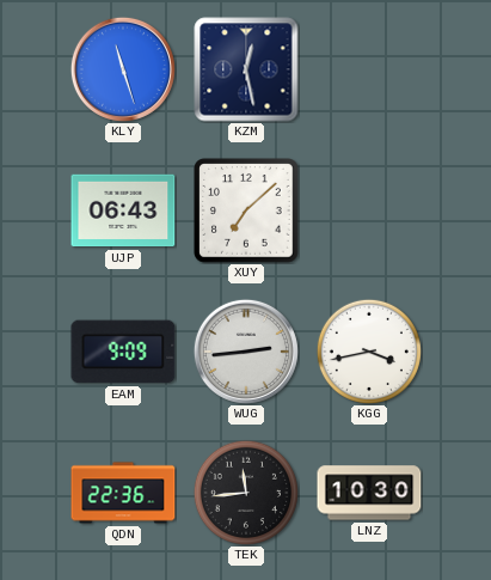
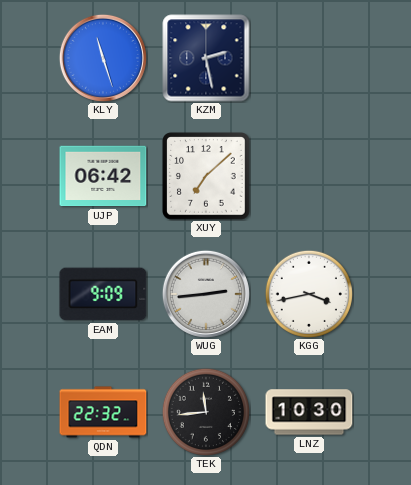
KZM: 12:28 -> 2:28
UJP: 06:43 -> 06:42
QDN: 22:36 -> 22:32
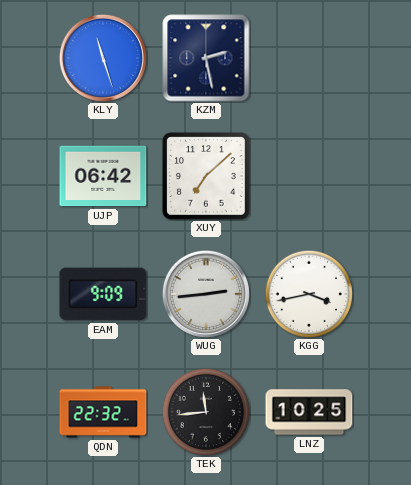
LNZ: 10:30 -> 10:25
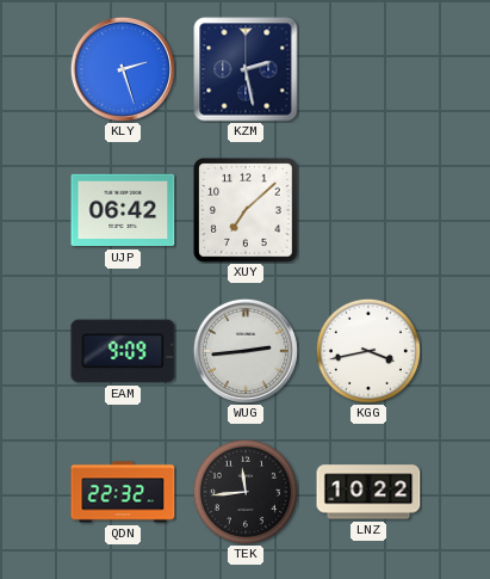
KLY: 11:27 -> 2:27
LNZ: 10:25 -> 10:22
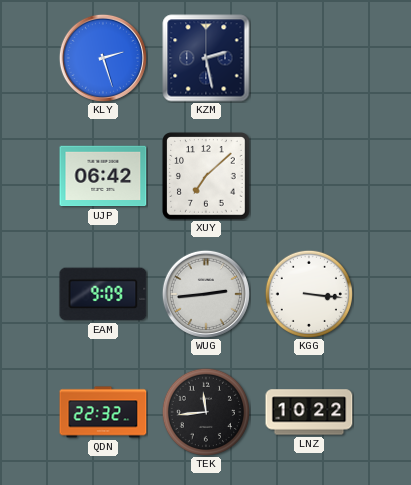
KGG: 3:43 -> 3:16
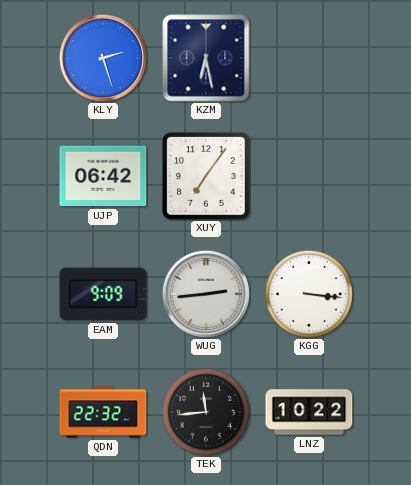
KZM: 2:28 -> 6:28
XUY: 7:08 -> 7:06
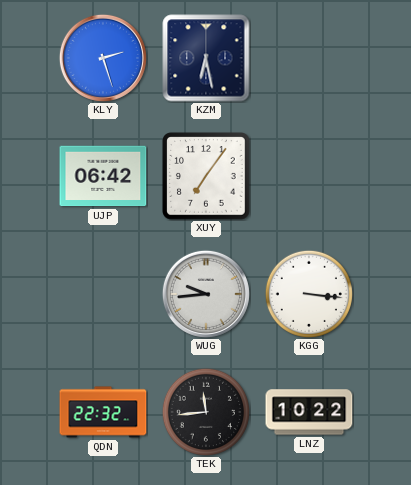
EAM: 9:09 -> none
WUG: 2:44 -> 9:44
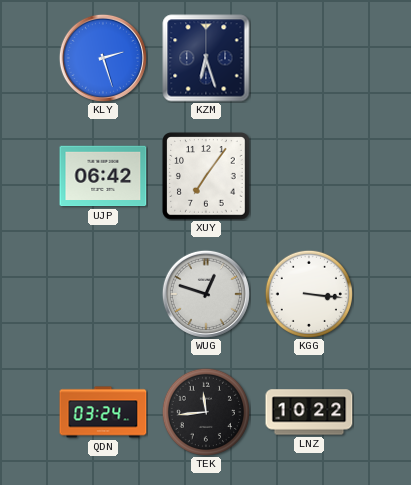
KZM: 6:28 -> 6:27
WUG: 9:44 -> 12:48
QDN: 22:32 -> 03:24
